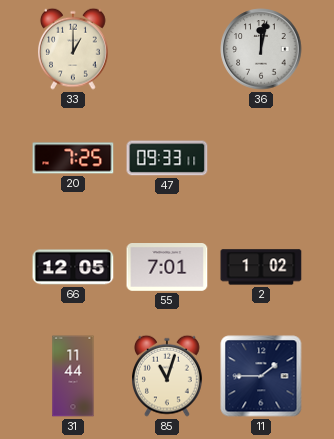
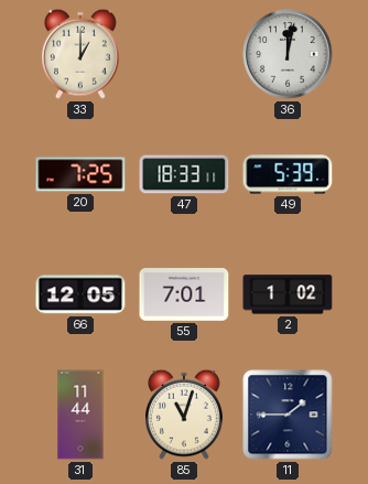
47: 09:33 -> 18:33
49: none -> 5:39
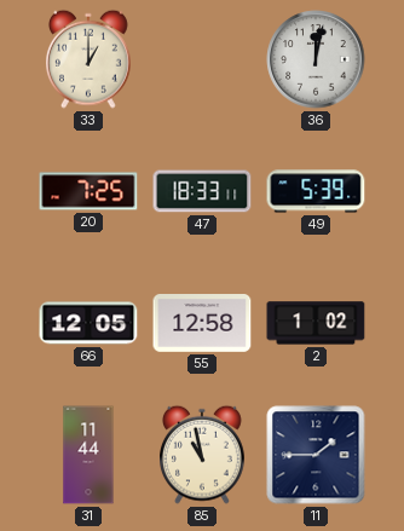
55: 7:01 -> 12:58
85: 11:03 -> 10:58
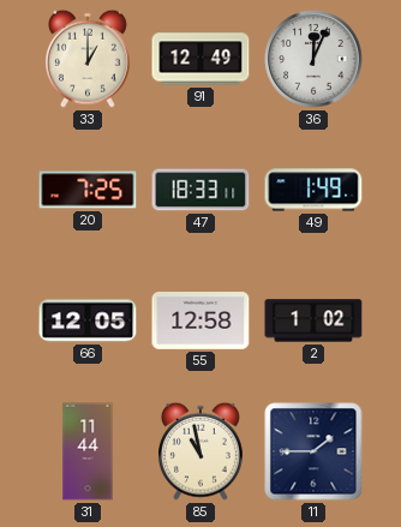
91: none -> 12:49
36: 12:02 -> 12:04
49: 5:39 -> 1:49
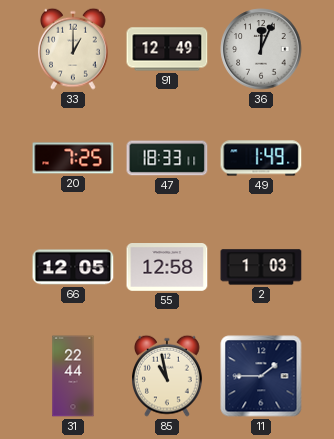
2: 1:02 -> 1:03
31: 11:44 -> 22:44
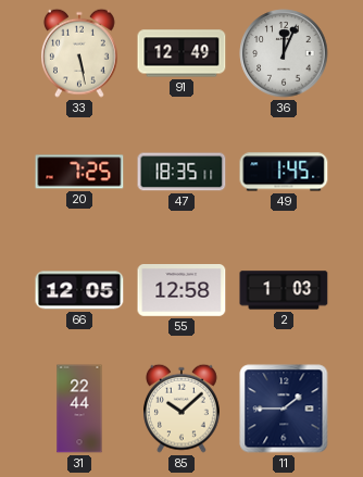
33: 1:00 -> 5:28
47: 18:33 -> 18:35
49: 1:49 -> 1:45
85: 10:58 -> 10:08
